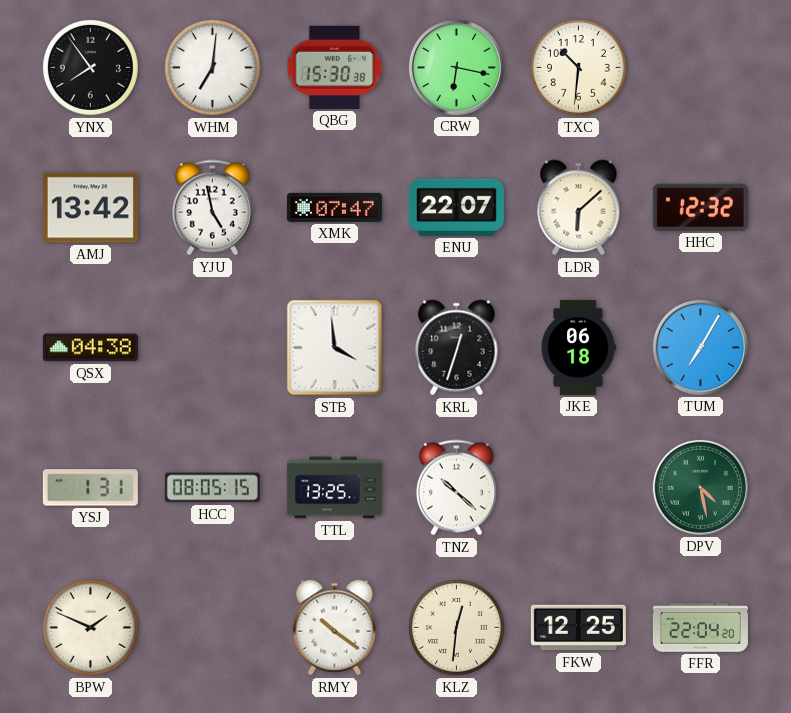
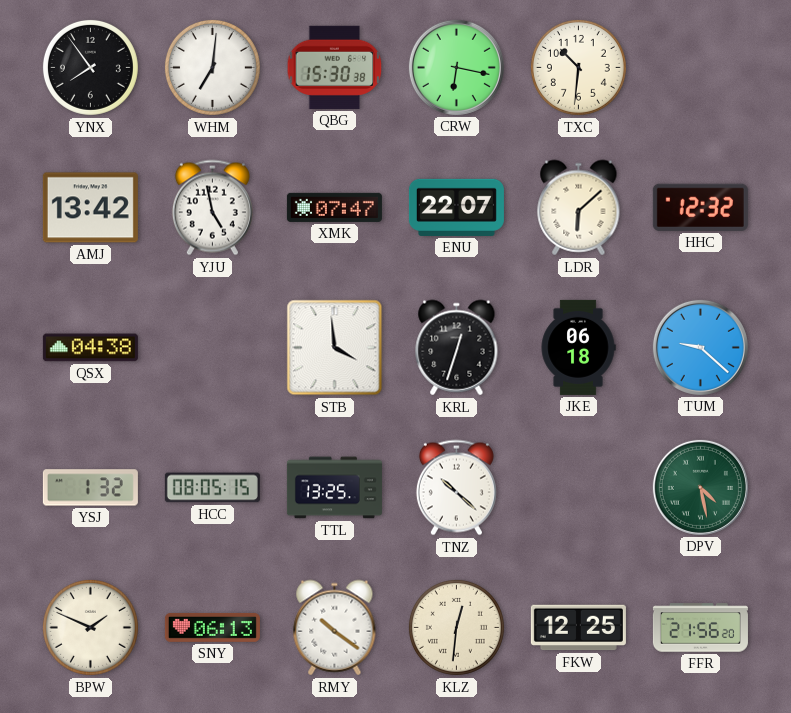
TUM: 7:05 -> 9:22
YSJ: 1:31 -> 1:32
SNY: none -> 06:13
FFR: 22:04 -> 21:56
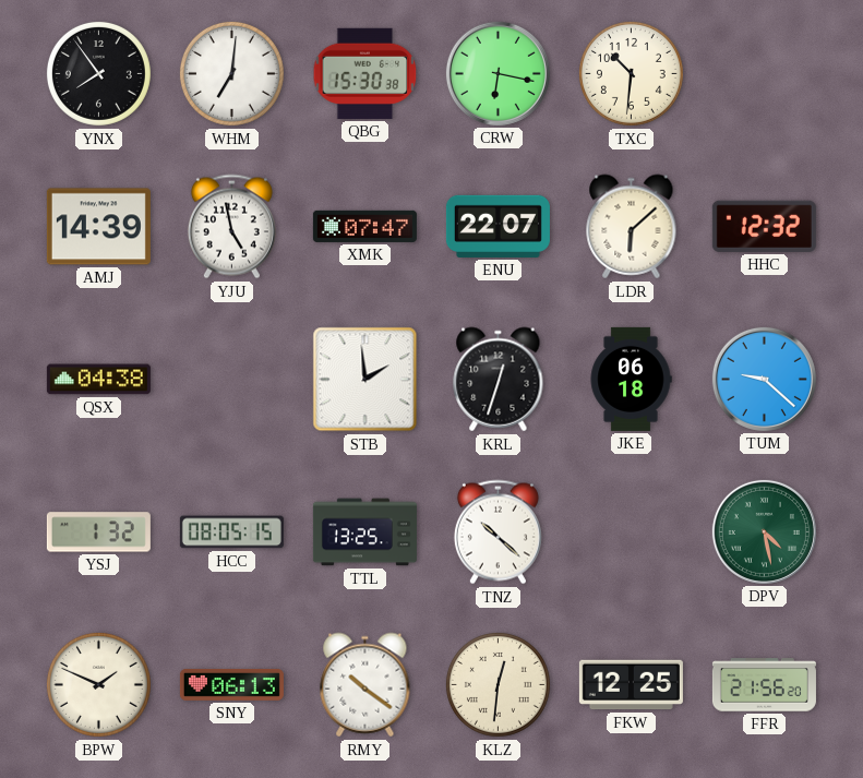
AMJ: 13:42 -> 14:39
STB: 3:59 -> 1:59
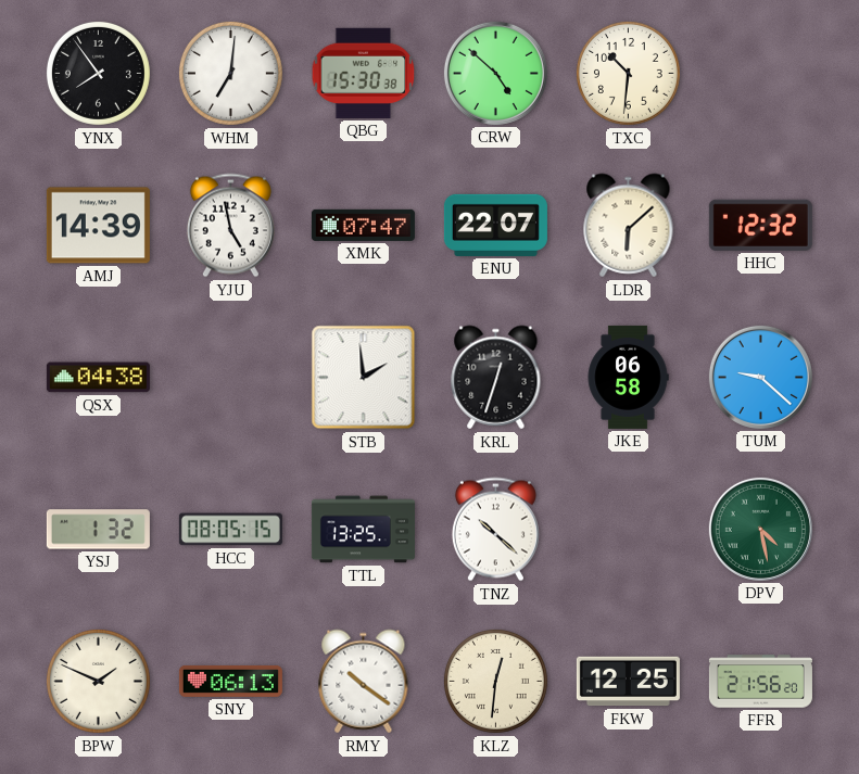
CRW: 6:17 -> 4:52
JKE: 06:18 -> 06:58
